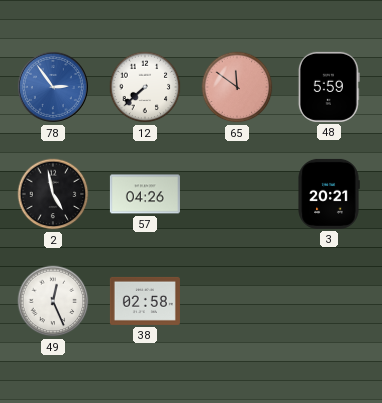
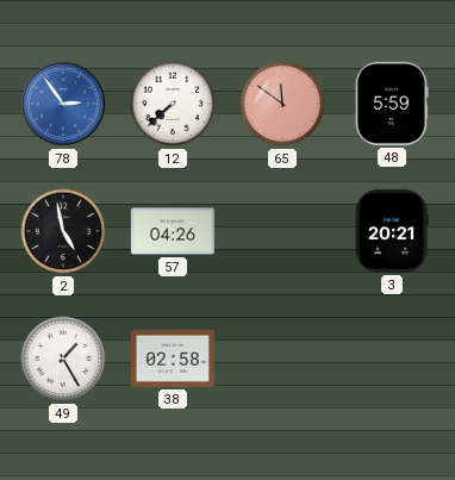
49: 12:26 -> 1:25
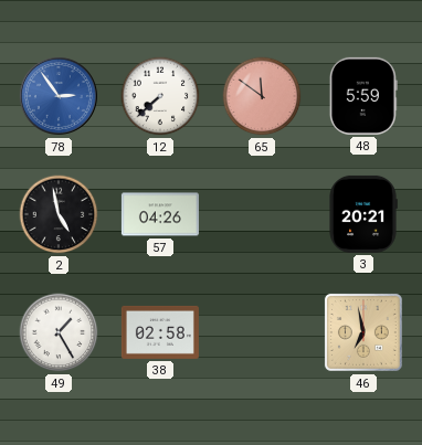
46: none -> 6:58
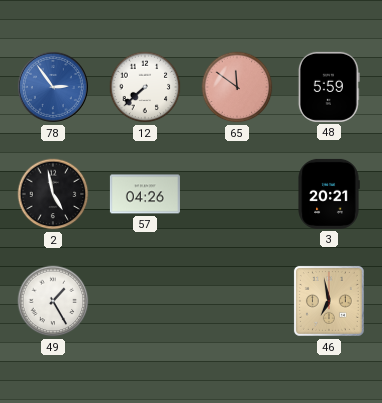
38: 02:58 -> none
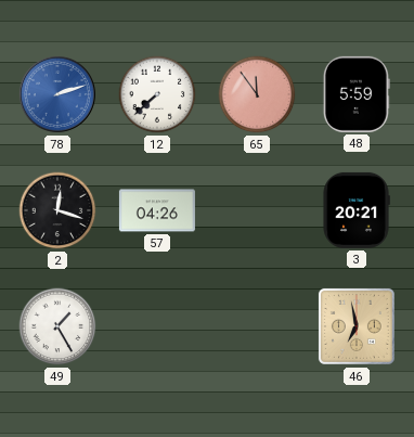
78: 2:54 -> 2:12
65: 11:51 -> 11:54
2: 4:58 -> 12:18
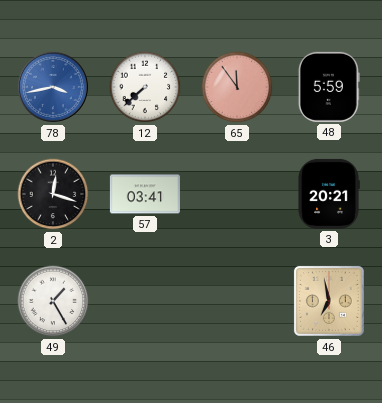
78: 2:12 -> 3:43
57: 04:26 -> 03:41
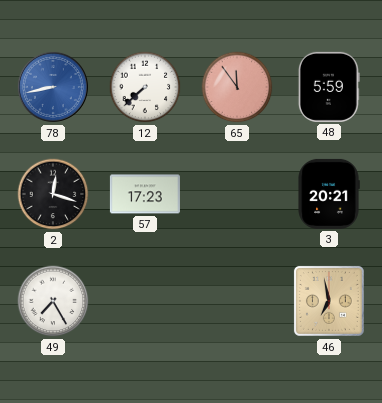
78: 3:43 -> 8:43
57: 03:41 -> 17:23
49: 1:25 -> 7:25
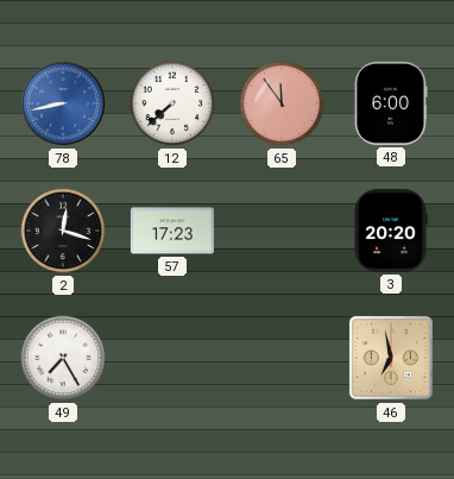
48: 5:59 -> 6:00
3: 20:21 -> 20:20
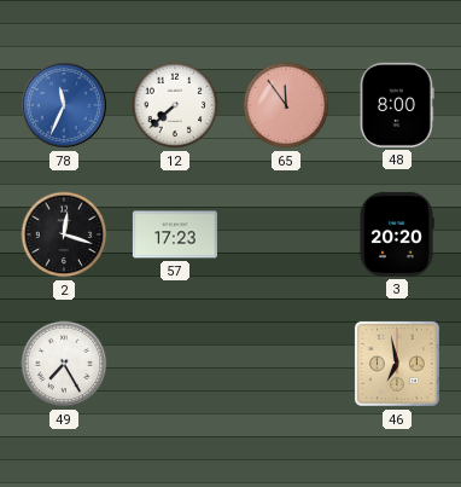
78: 8:43 -> 11:34
48: 6:00 -> 8:00
